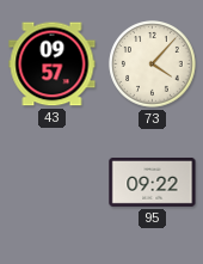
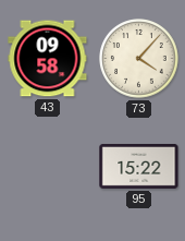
43: 09:57 -> 09:58
95: 09:22 -> 15:22
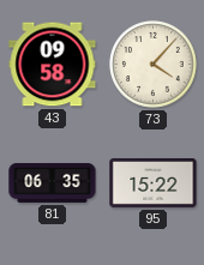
81: none -> 06:35
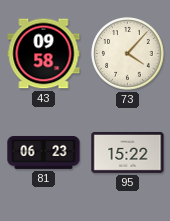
81: 06:35 -> 06:23
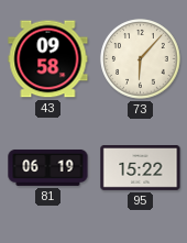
73: 4:07 -> 6:07
81: 06:23 -> 06:19
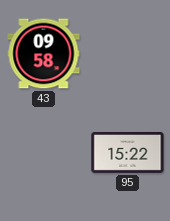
73: 6:07 -> none
81: 06:19 -> none
